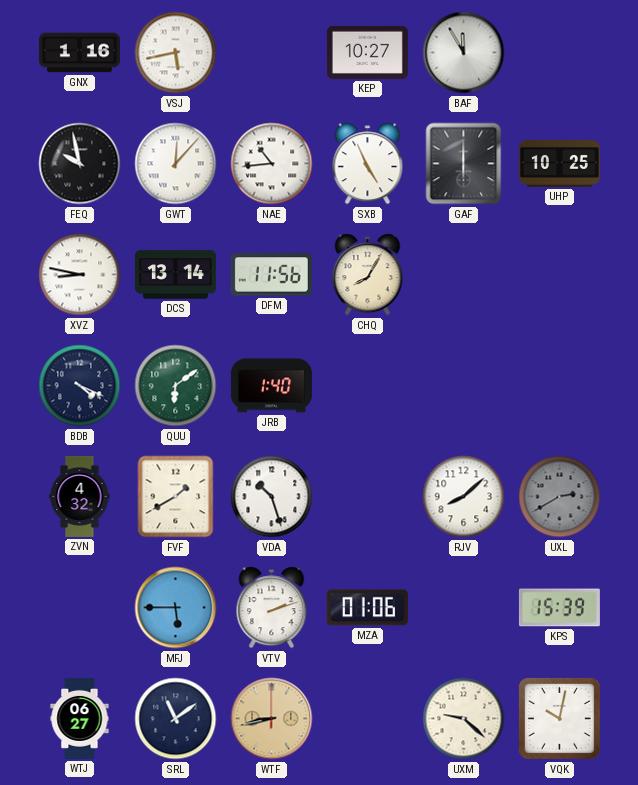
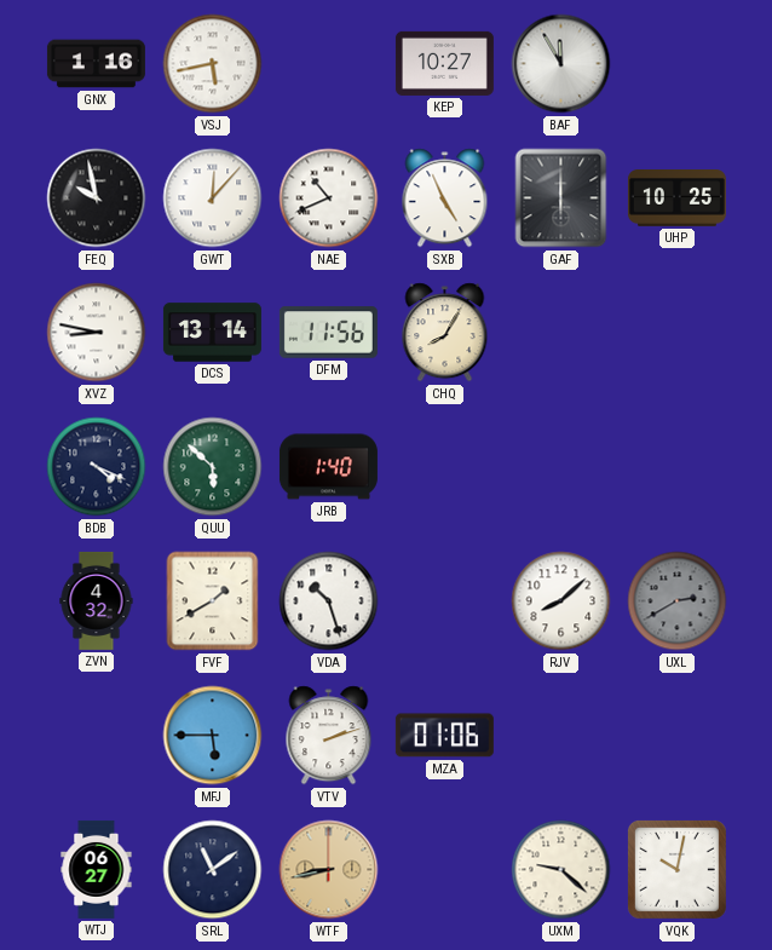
NAE: 10:44 -> 10:41
QUU: 6:09 -> 5:52
KPS: 15:39 -> none
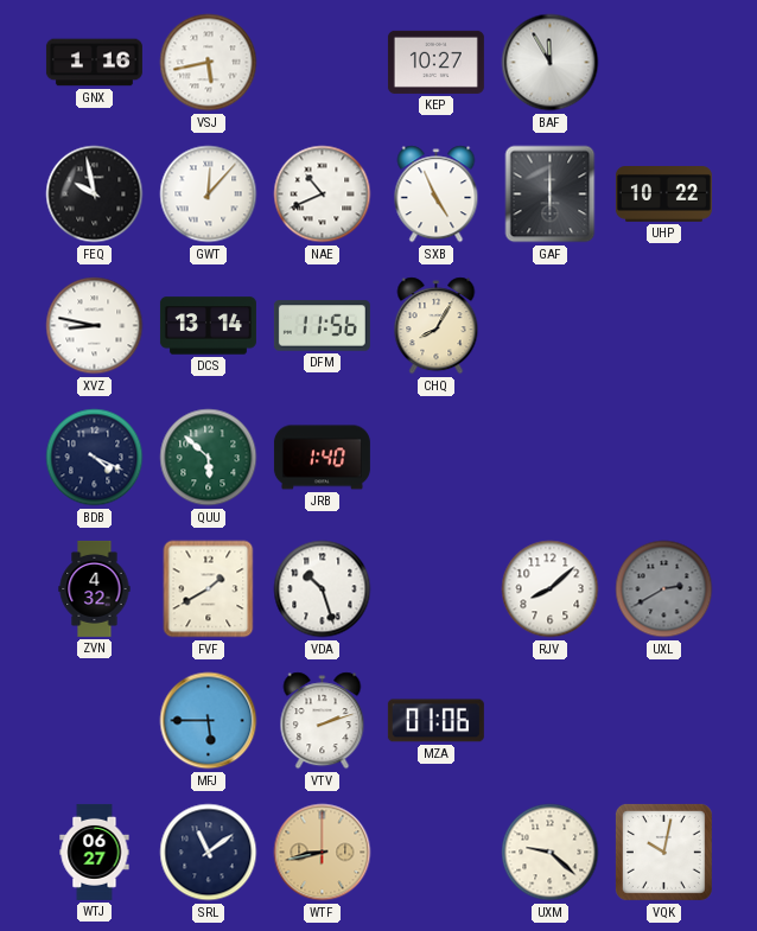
UHP: 10:25 -> 10:22
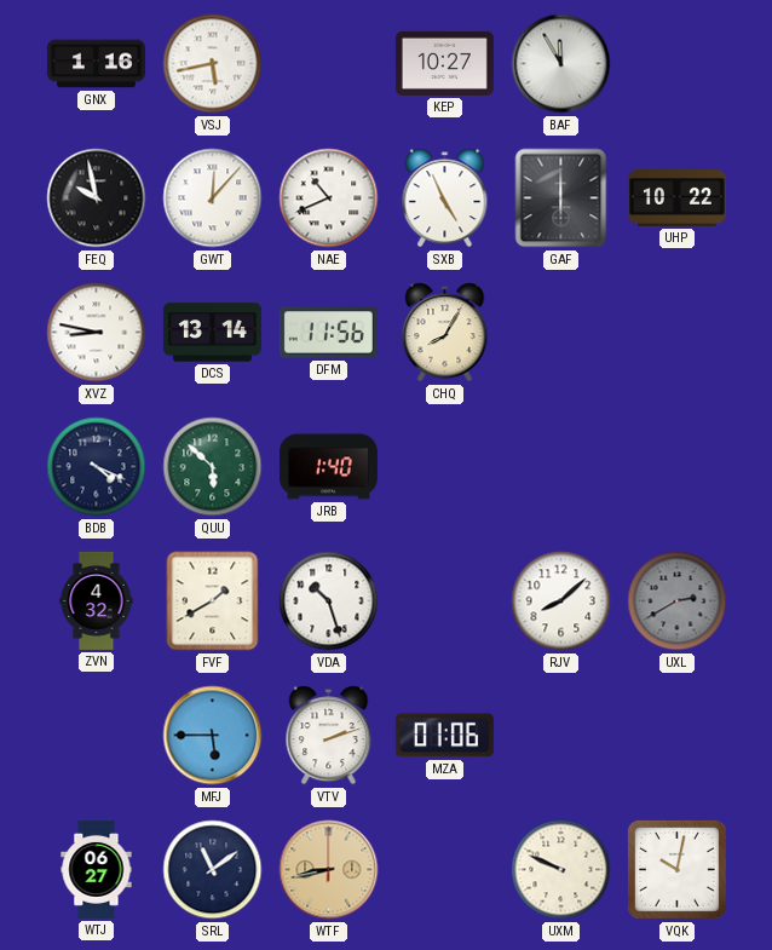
UXM: 9:22 -> 9:49
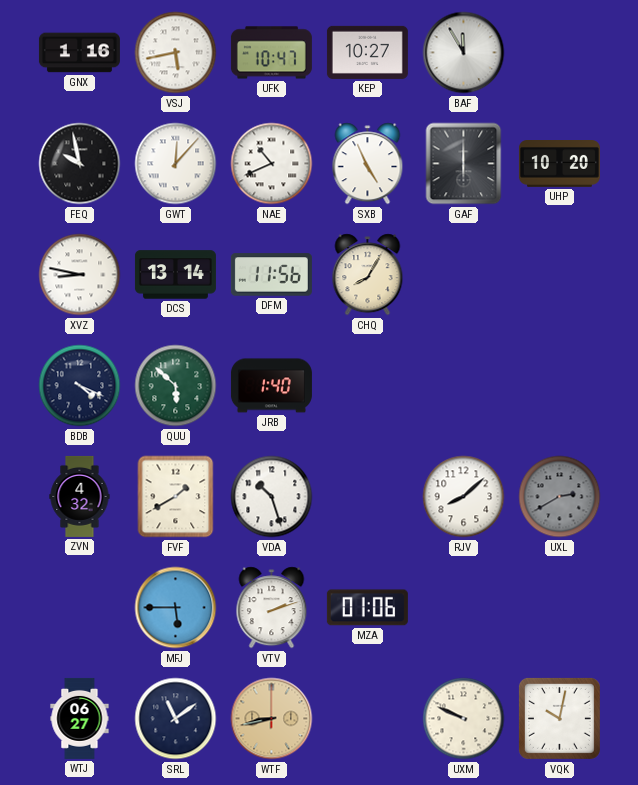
UFK: none -> 10:47
UHP: 10:22 -> 10:20
